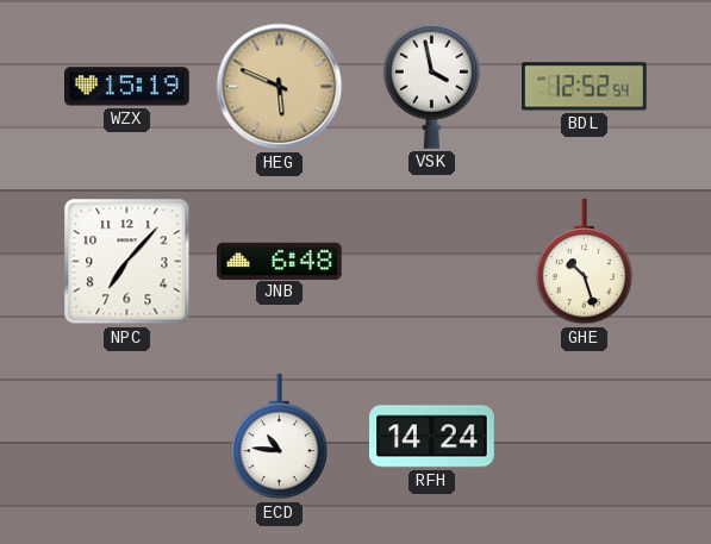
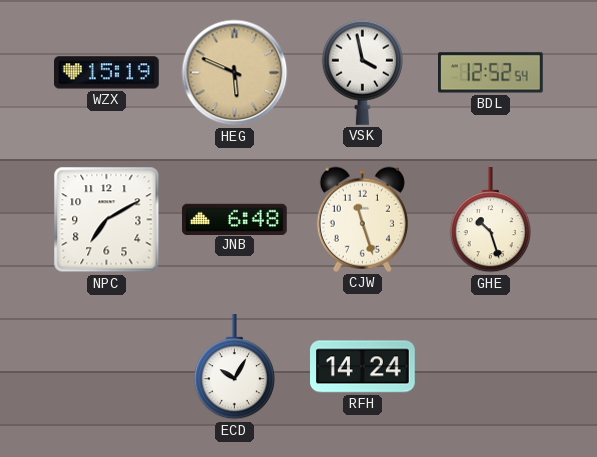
NPC: 7:07 -> 7:10
CJW: none -> 11:27
ECD: 10:46 -> 10:05
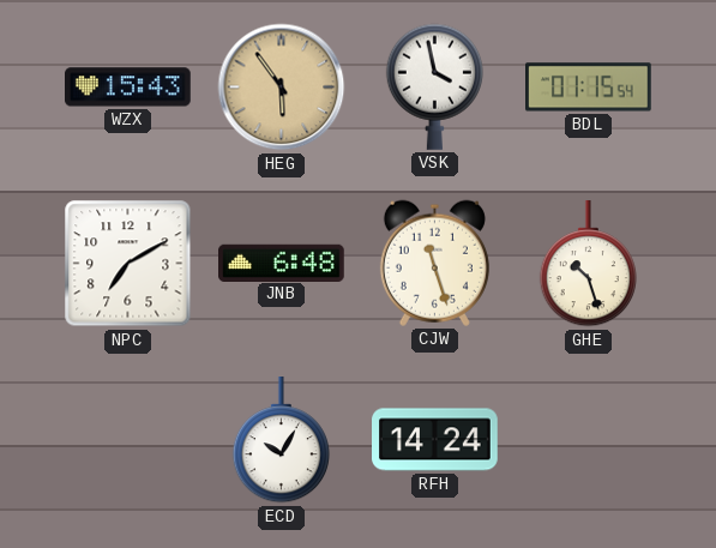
WZX: 15:19 -> 15:43
HEG: 5:49 -> 5:54
BDL: 12:52 -> 01:15
